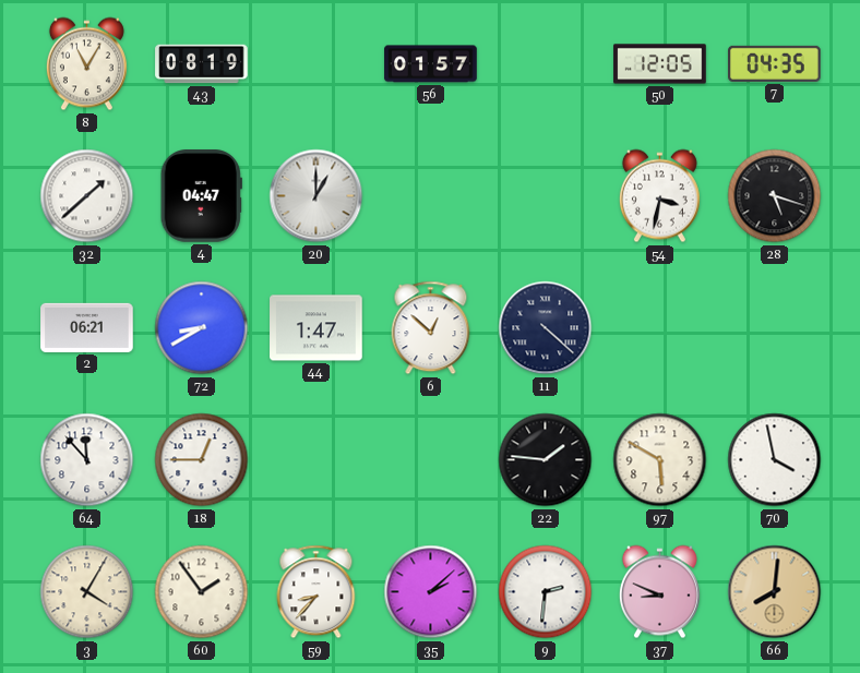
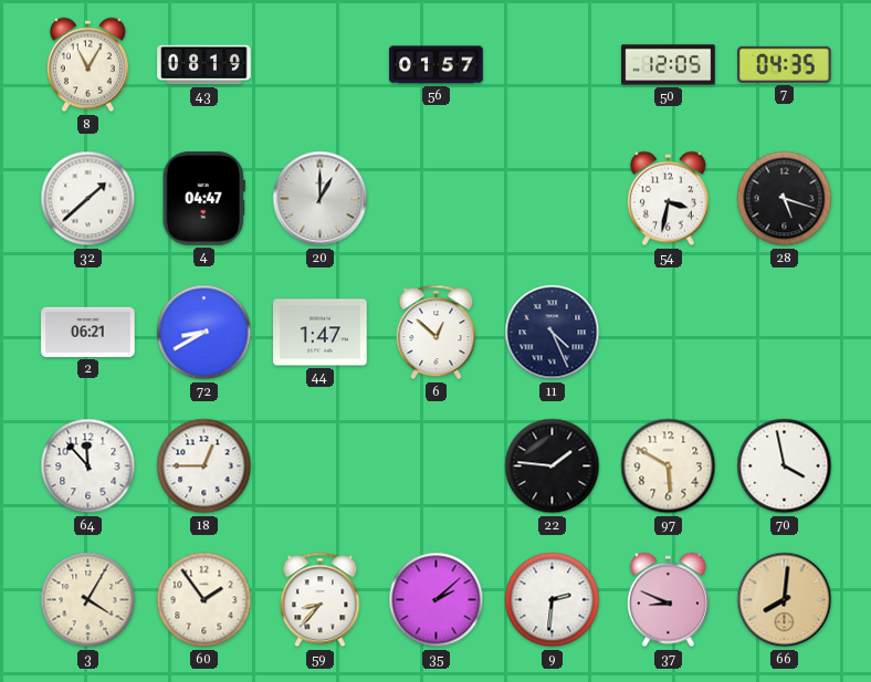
11: 4:22 -> 4:26
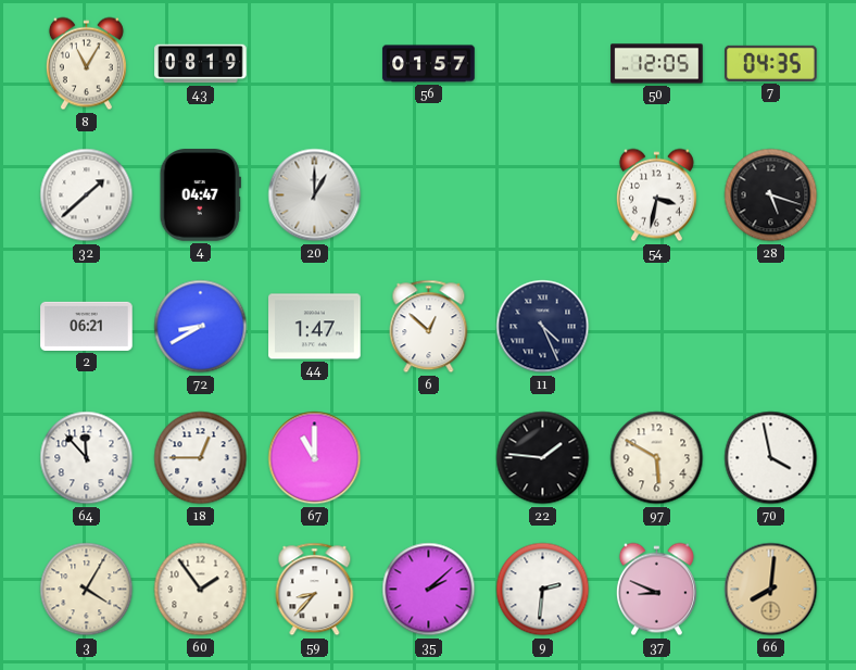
67: none -> 11:00
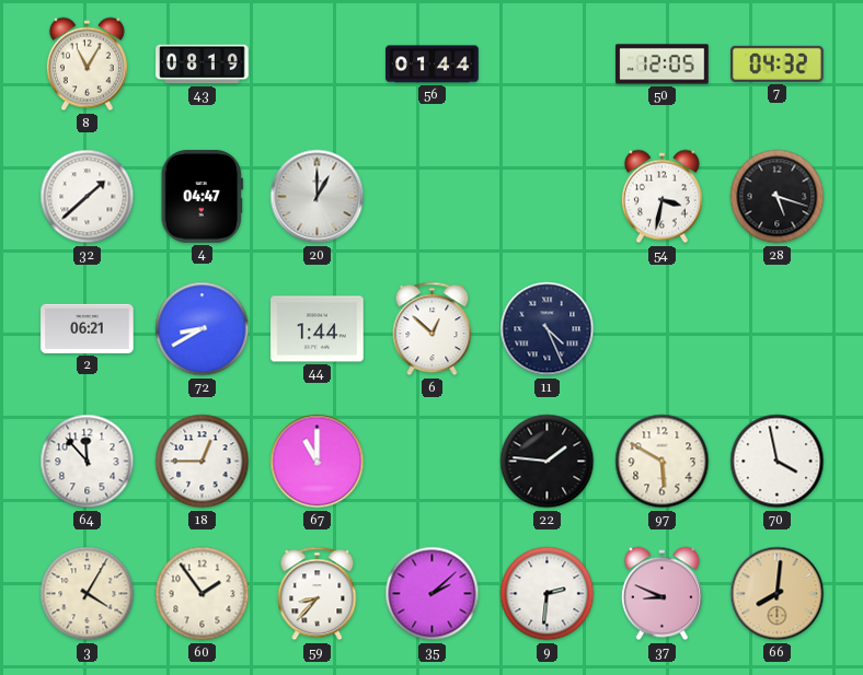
56: 01:57 -> 01:44
7: 04:35 -> 04:32
44: 1:47 -> 1:44
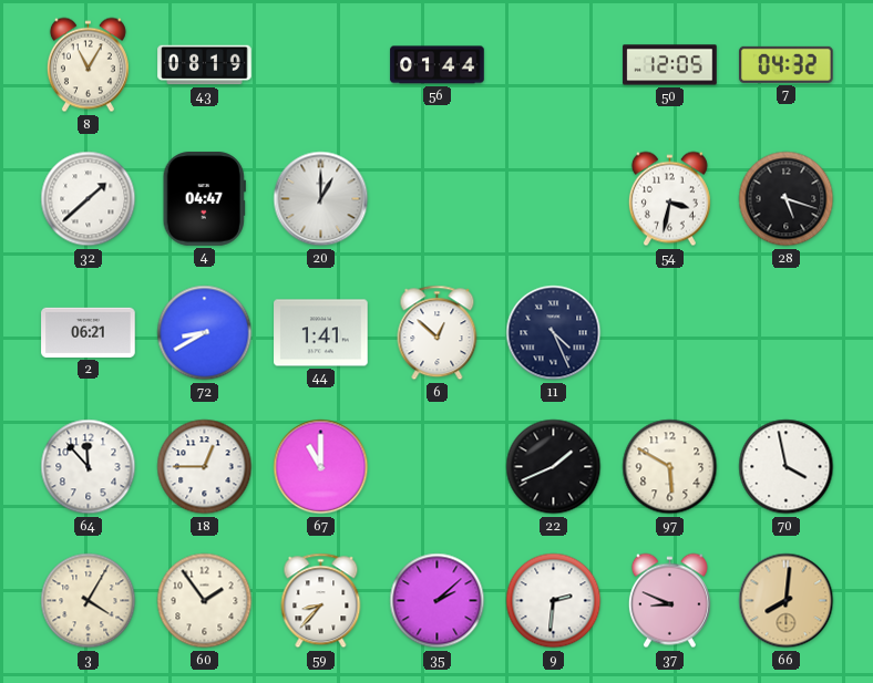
44: 1:44 -> 1:41
22: 1:46 -> 1:41
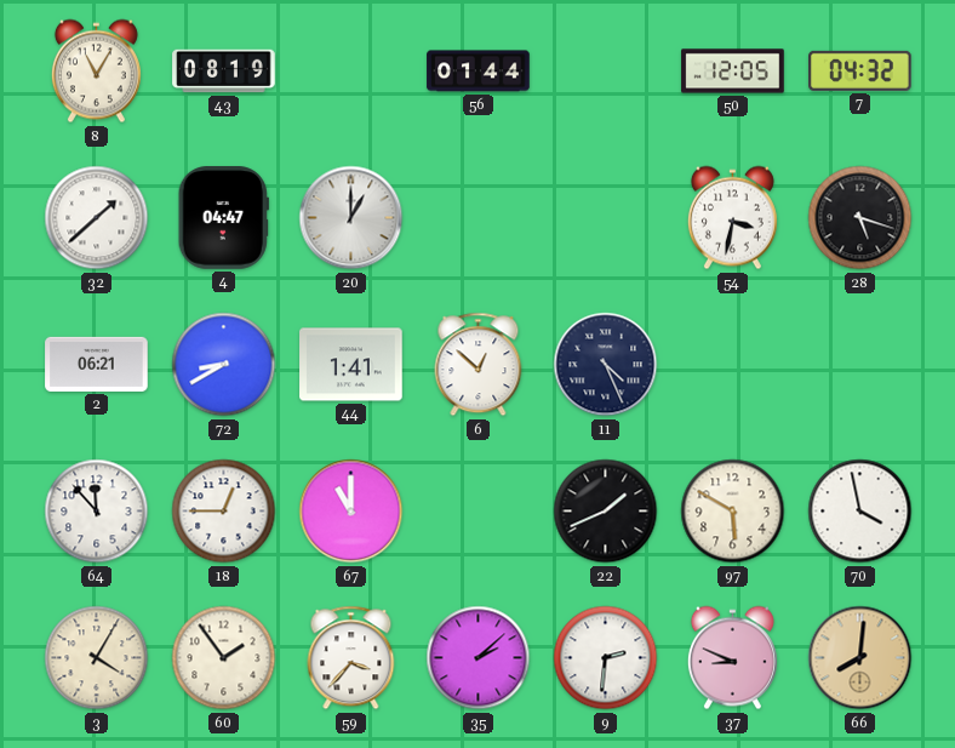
59: 8:37 -> 3:37
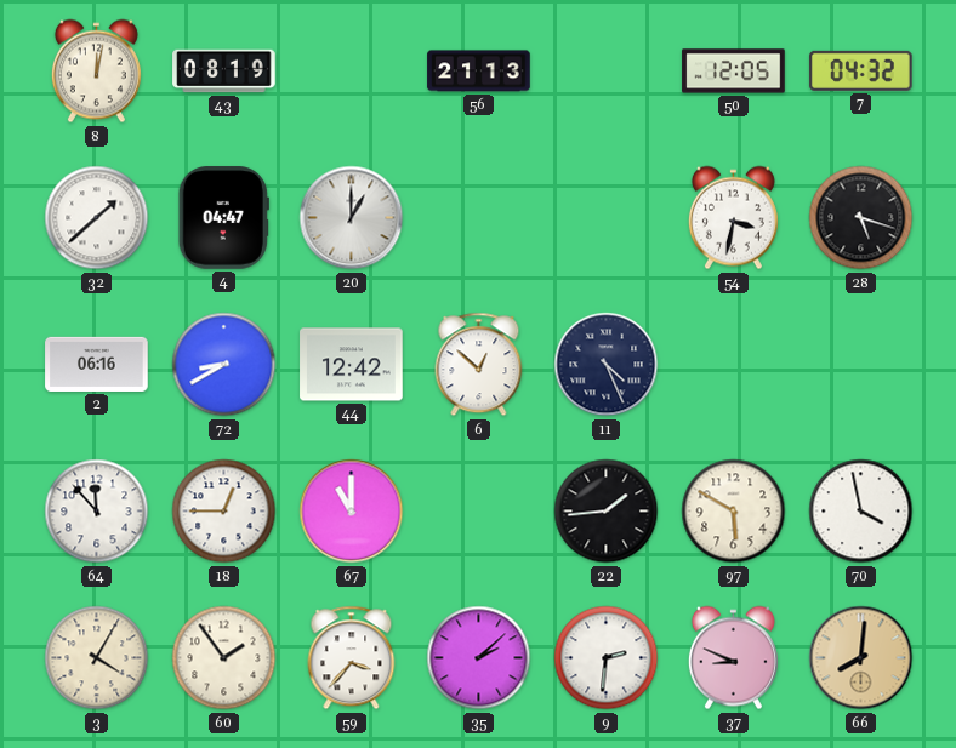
8: 11:05 -> 12:02
56: 01:44 -> 21:13
2: 06:21 -> 06:16
44: 1:41 -> 12:42
22: 1:41 -> 1:44
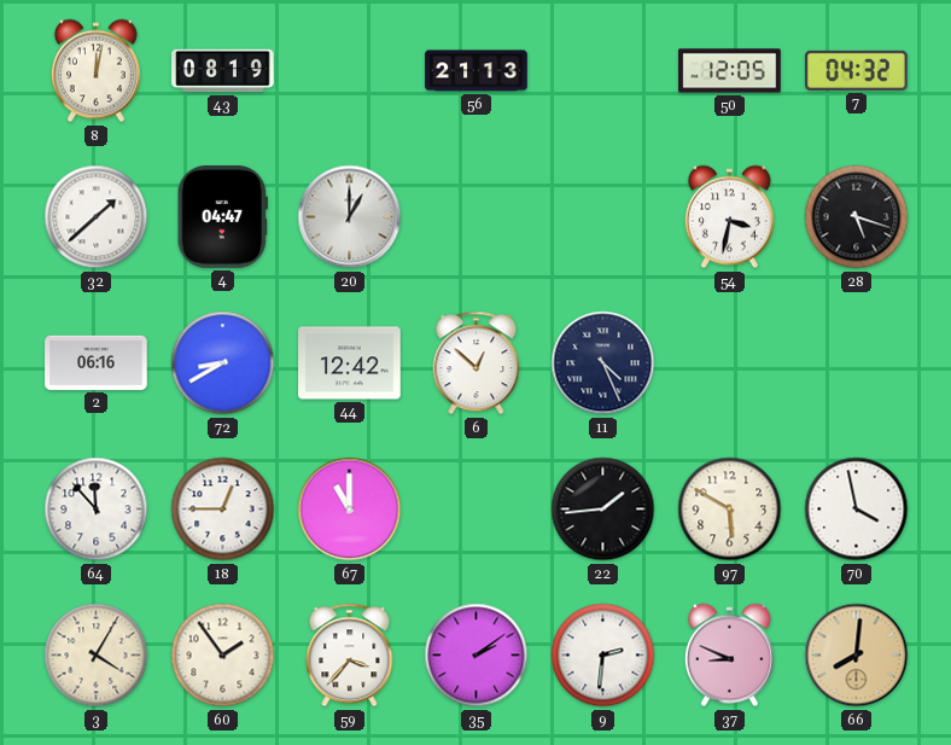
35: 2:08 -> 2:09
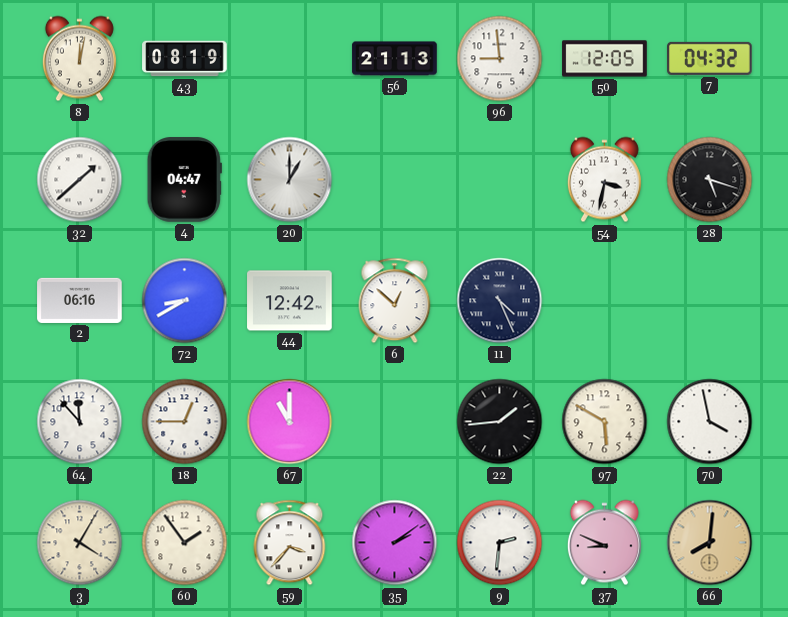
96: none -> 8:59
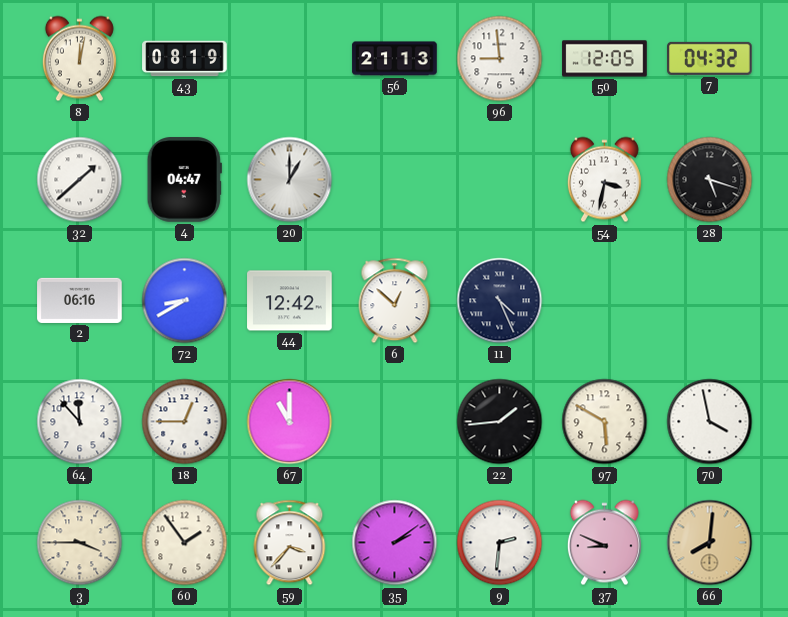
3: 4:05 -> 3:45
